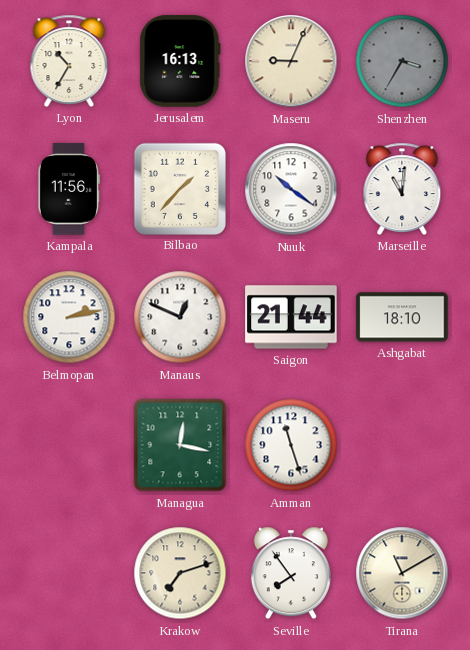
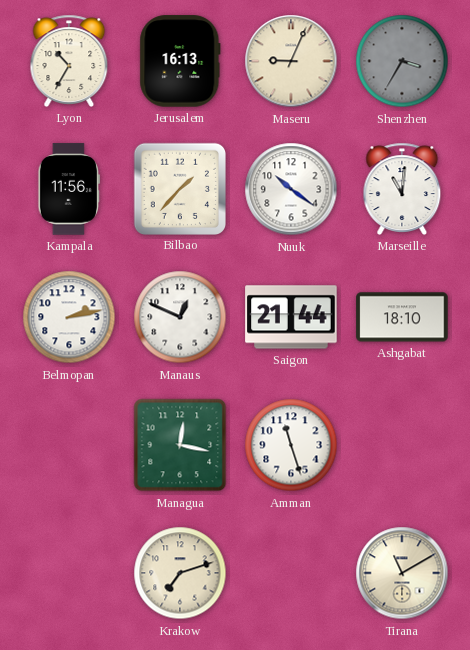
Seville: 7:54 -> none
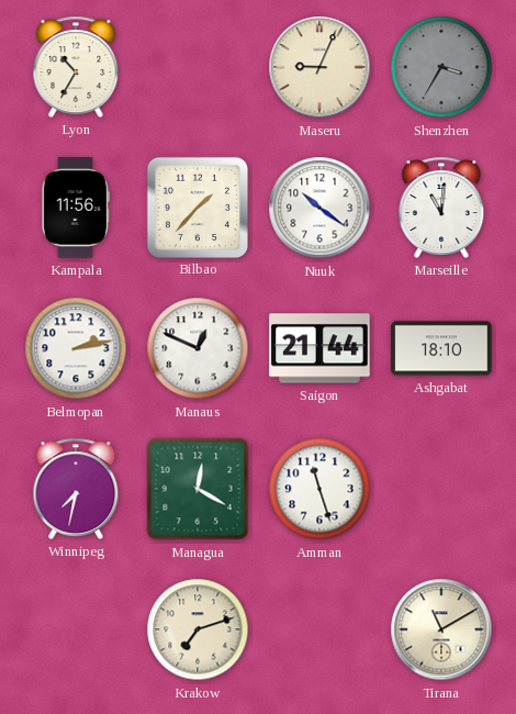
Jerusalem: 16:13 -> none
Winnipeg: none -> 7:32
Managua: 12:17 -> 12:20
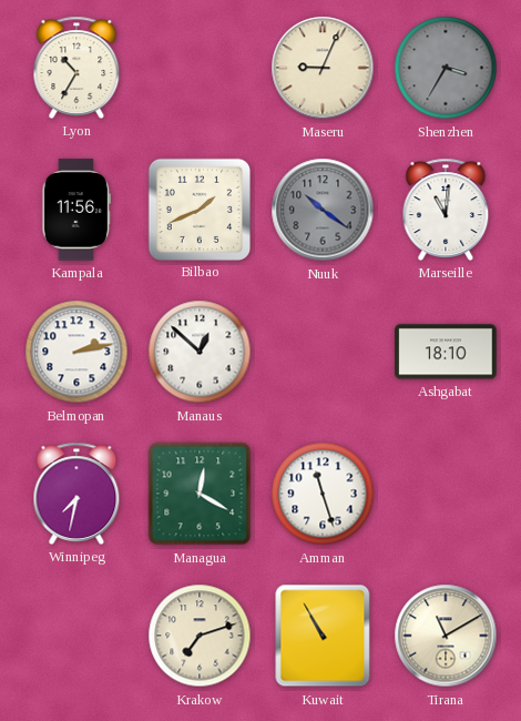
Bilbao: 1:37 -> 1:41
Nuuk dial: white -> grey
Manaus: 12:49 -> 12:52
Saigon: 21:44 -> none
Kuwait: none -> 10:55
